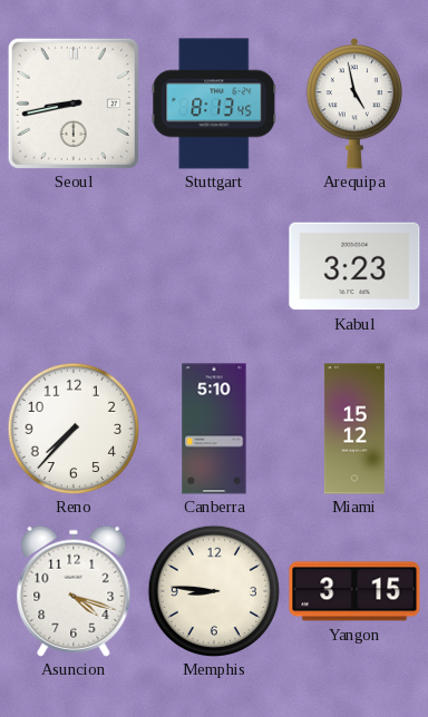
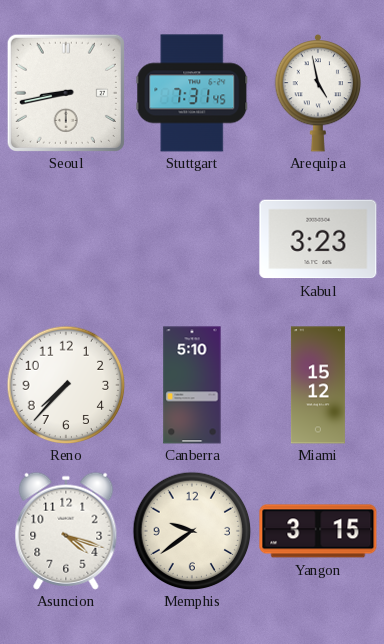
Stuttgart: 8:13 -> 7:31
Memphis: 8:46 -> 9:39
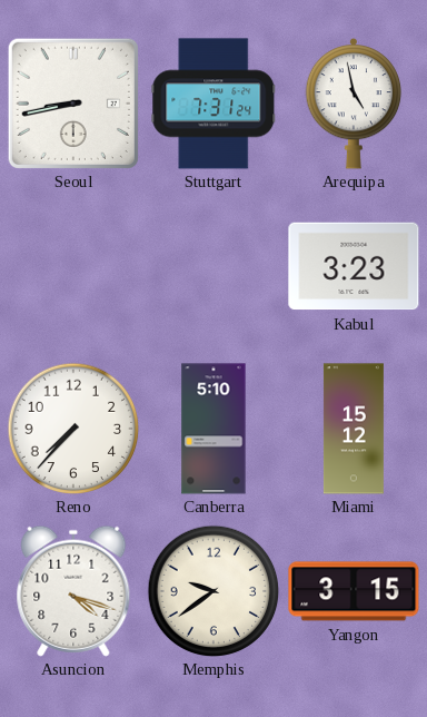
Stuttgart: 7:31:45 -> 7:31:24
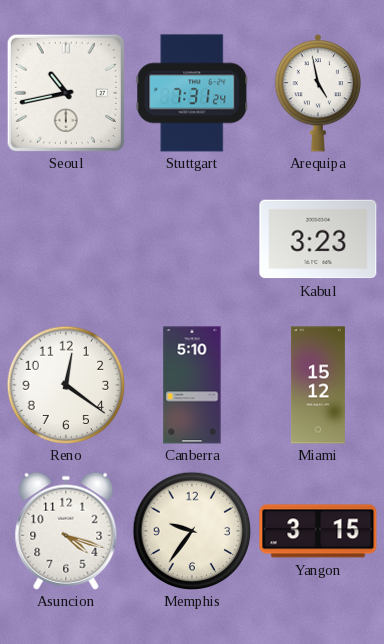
Seoul: 8:43 -> 10:43
Reno: 7:37 -> 12:21
Memphis: 9:39 -> 9:36
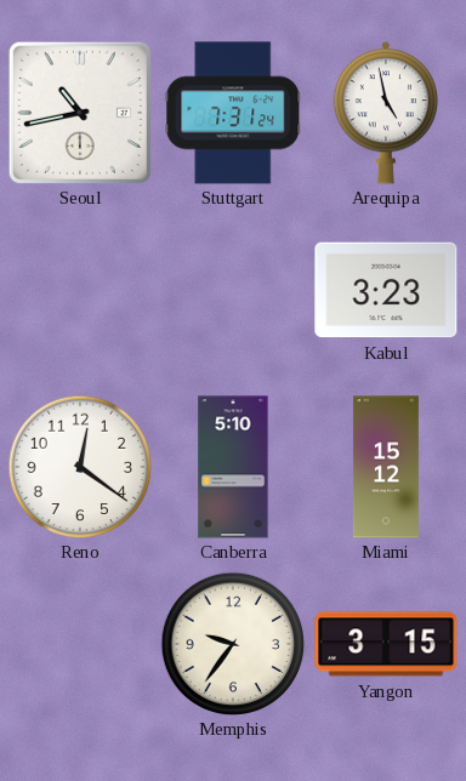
Asuncion: 4:18 -> none
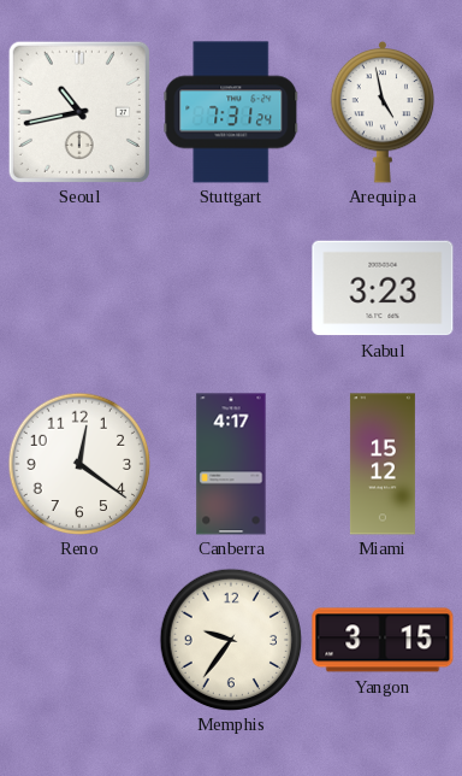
Canberra: 5:10 -> 4:17
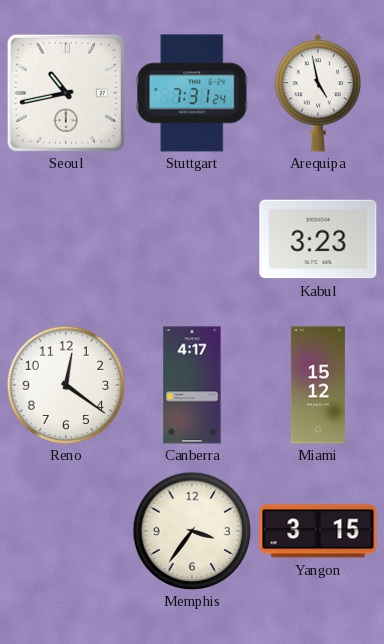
Memphis: 9:36 -> 3:36
